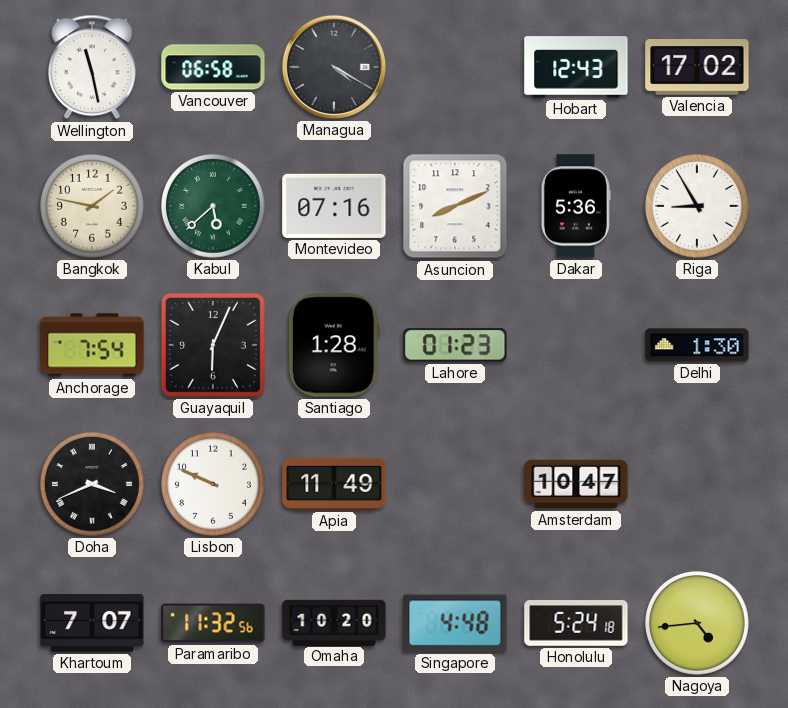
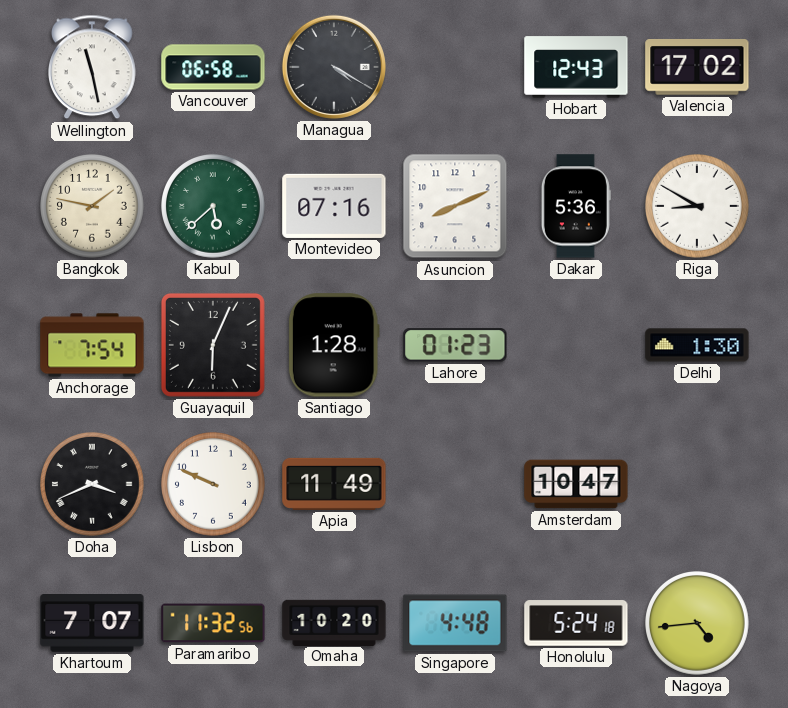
Riga: 8:55 -> 8:50
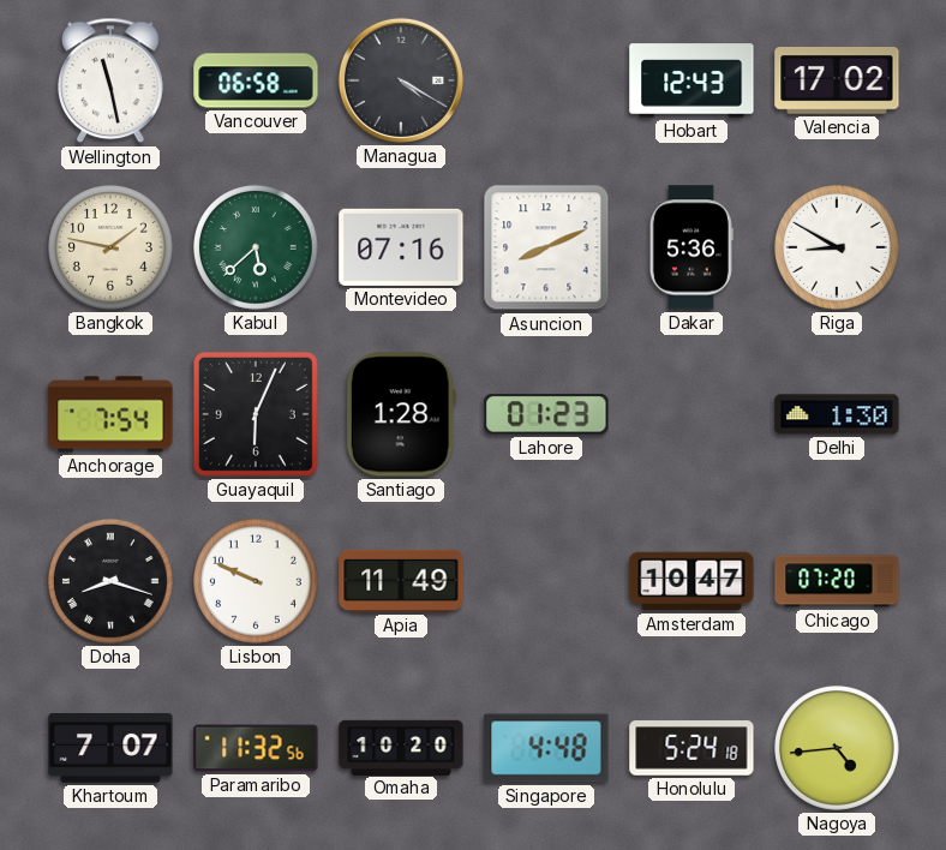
Doha: 3:41 -> 8:18
Chicago: none -> 07:20
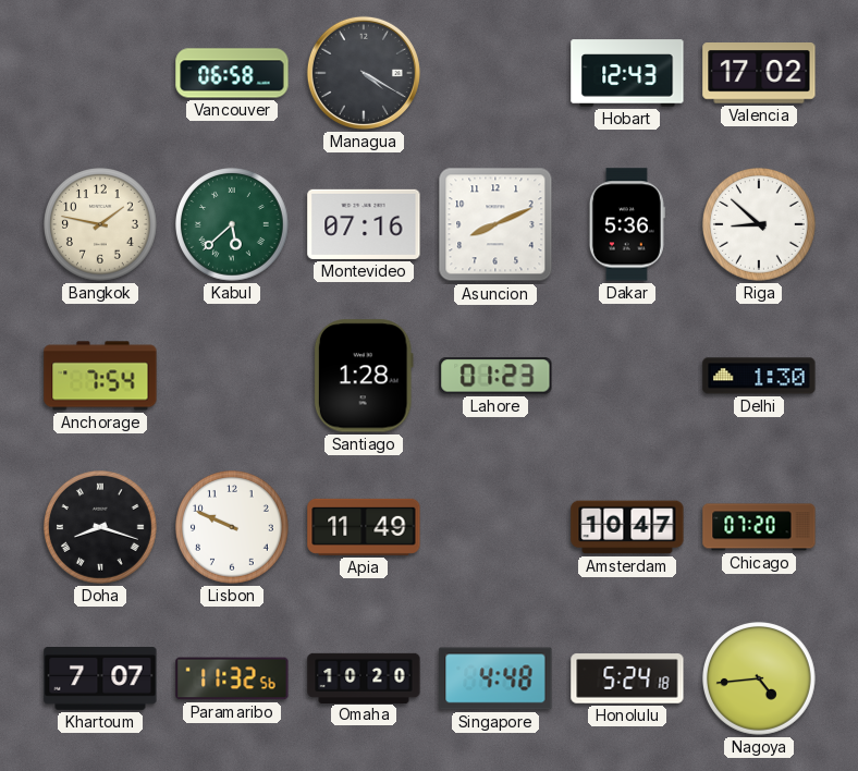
Wellington: 11:28 -> none
Riga: 8:50 -> 8:52
Guayaquil: 6:04 -> none
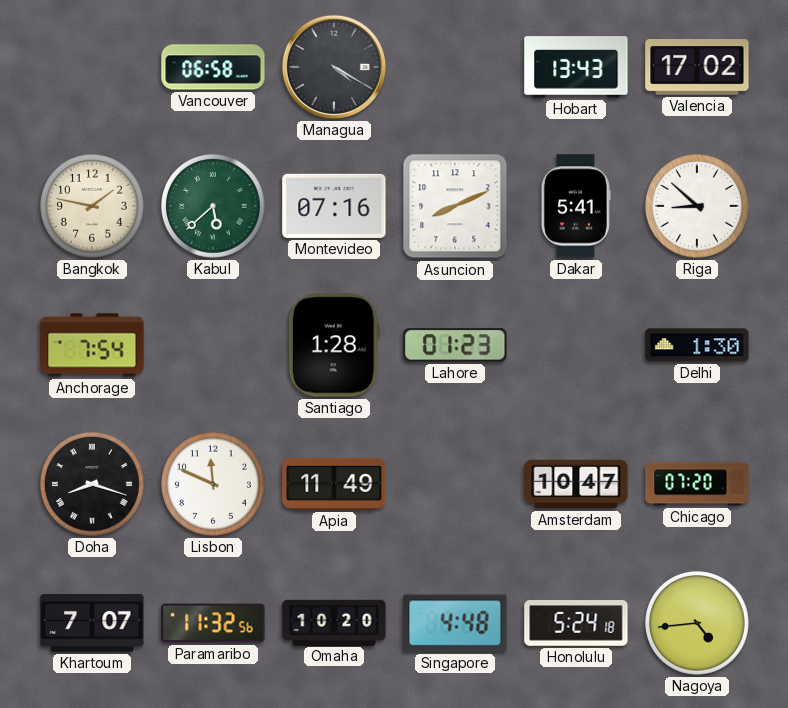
Hobart: 12:43 -> 13:43
Dakar: 5:36 -> 5:41
Lisbon: 9:49 -> 11:49
